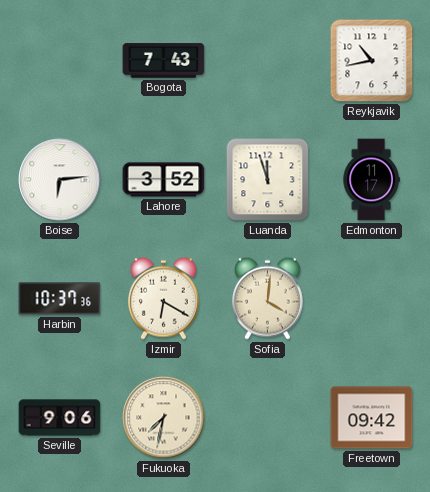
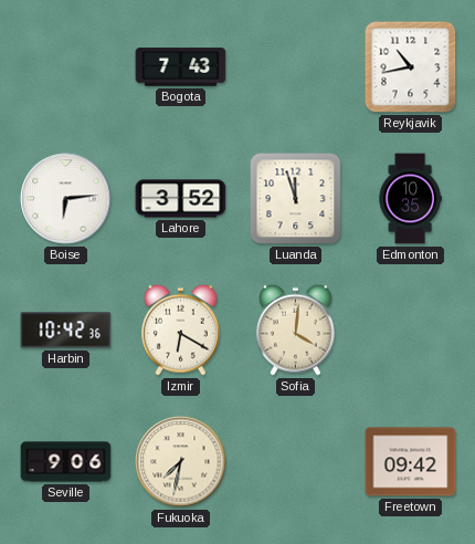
Edmonton: 11:17 -> 10:35
Harbin: 10:37 -> 10:42
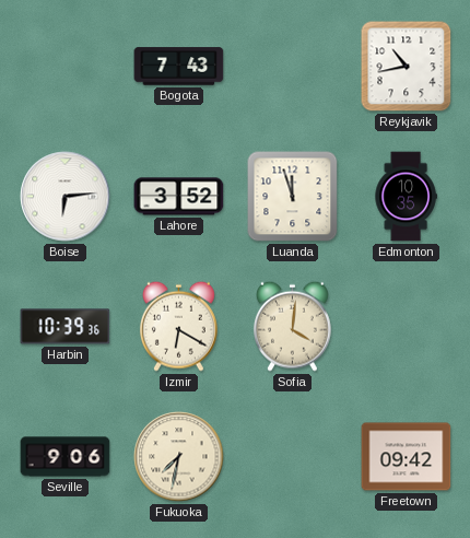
Harbin: 10:42 -> 10:39
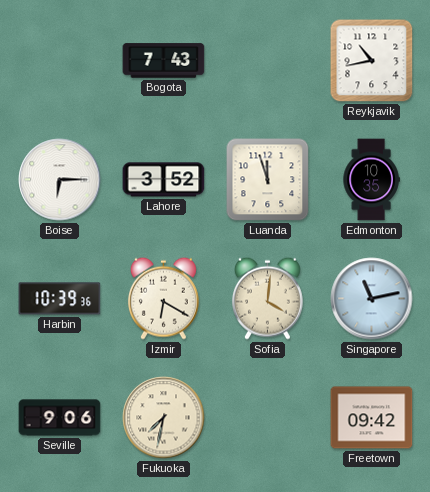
Boise: 6:14 -> 6:15
Singapore: none -> 11:13
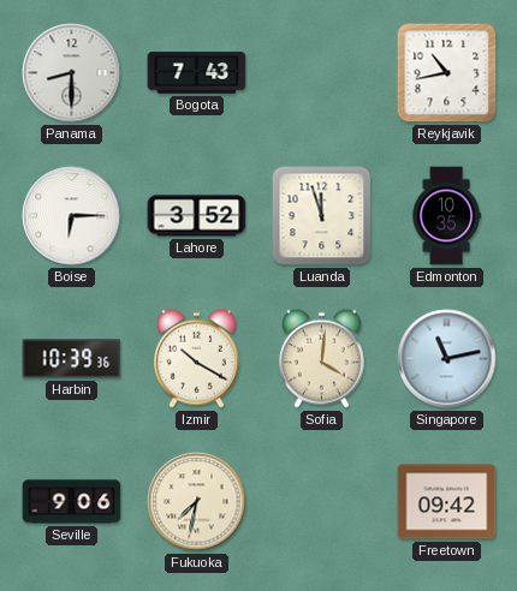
Panama: none -> 8:30
Izmir: 6:20 -> 10:20
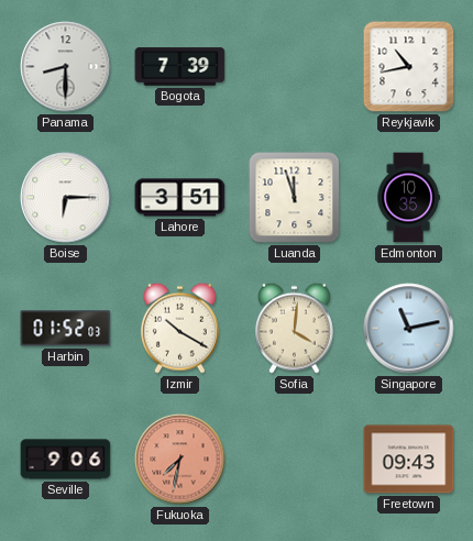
Bogota: 7:43 -> 7:39
Lahore: 3:52 -> 3:51
Harbin: 10:39 -> 01:52
Fukuoka dial: cream -> salmon
Freetown: 09:42 -> 09:43
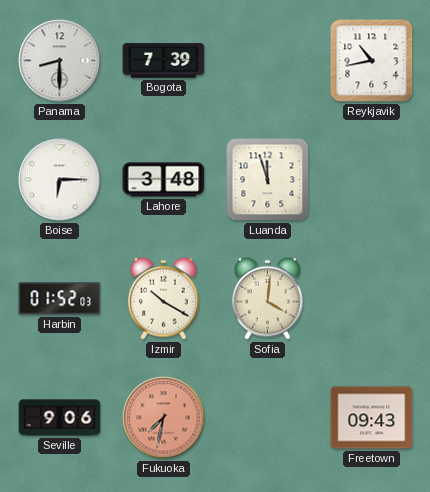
Lahore: 3:51 -> 3:48
Edmonton: 10:35 -> none
Singapore: 11:13 -> none
